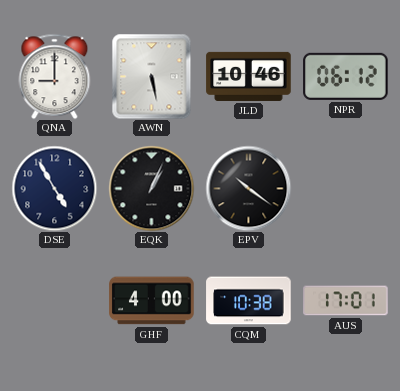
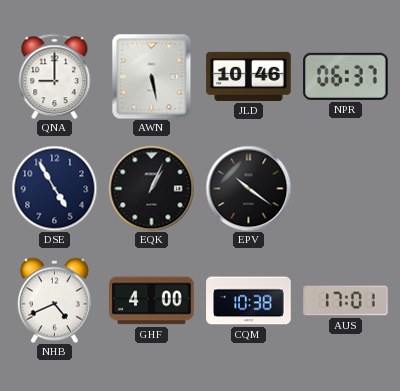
NPR: 06:12 -> 06:37
NHB: none -> 4:41
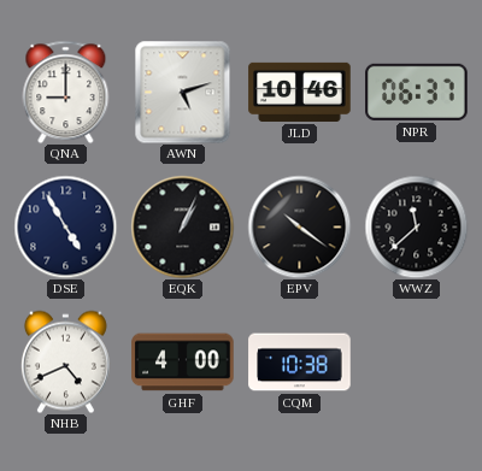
AWN: 5:28 -> 5:12
WWZ: none -> 11:38
AUS: 17:01 -> none
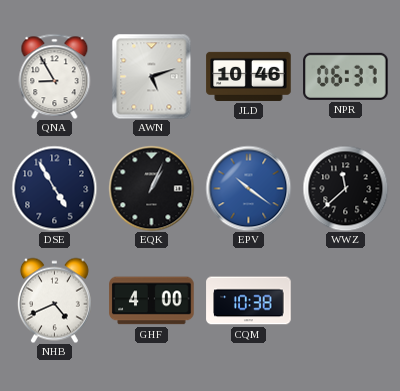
QNA: 9:00 -> 8:55
EPV dial: black -> blue
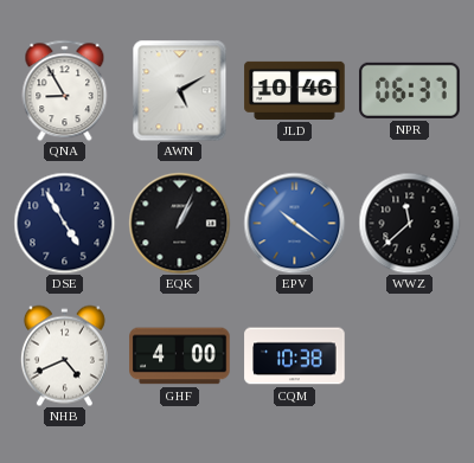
AWN: 5:12 -> 5:10
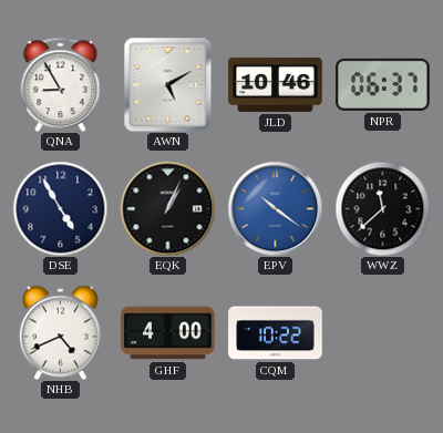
CQM: 10:38 -> 10:22
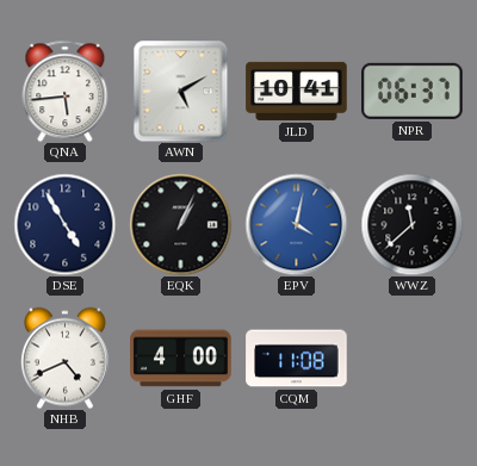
QNA: 8:55 -> 5:44
JLD: 10:46 -> 10:41
EPV: 10:21 -> 4:02
CQM: 10:22 -> 11:08
